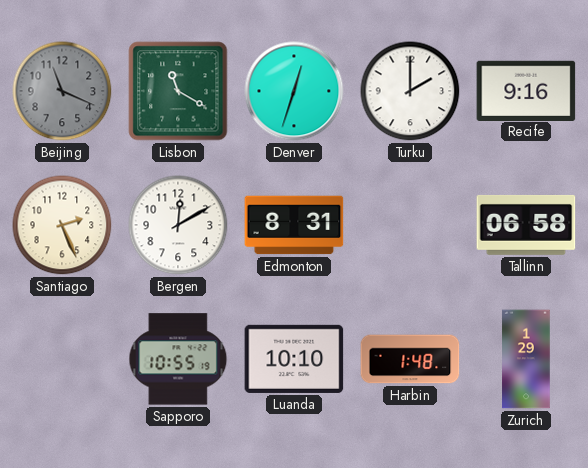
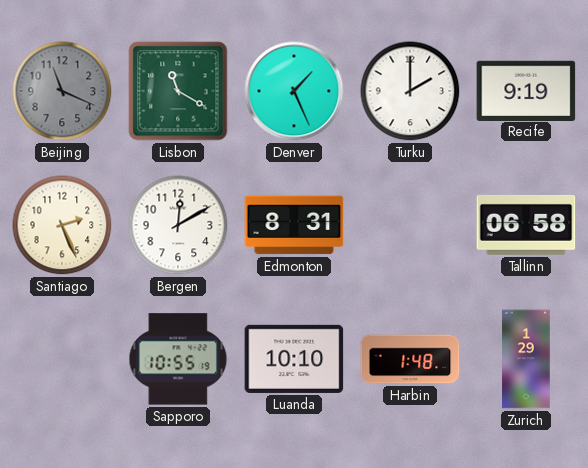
Denver: 12:33 -> 1:26
Recife: 9:16 -> 9:19
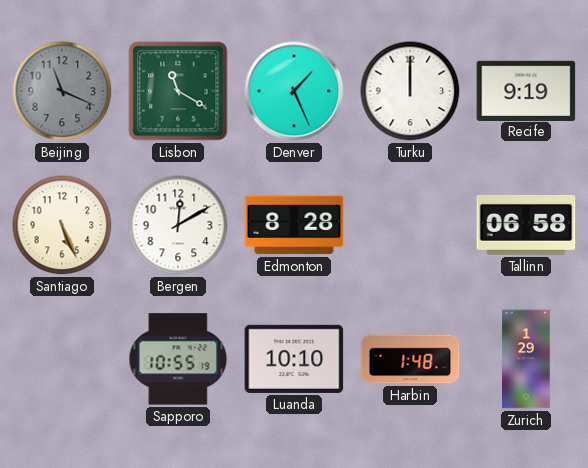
Turku: 2:00 -> 12:00
Santiago: 2:26 -> 5:26
Edmonton: 8:31 -> 8:28
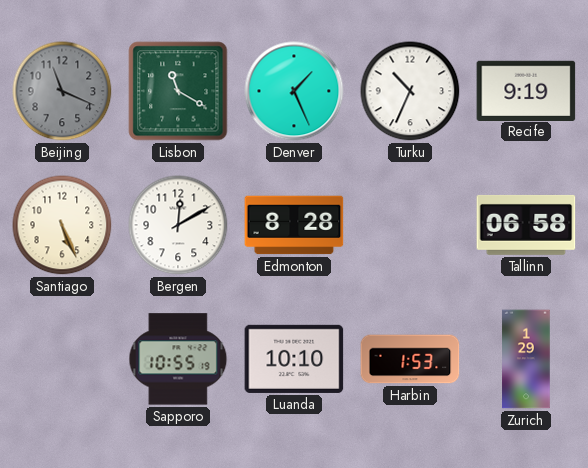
Turku: 12:00 -> 10:34
Harbin: 1:48 -> 1:53
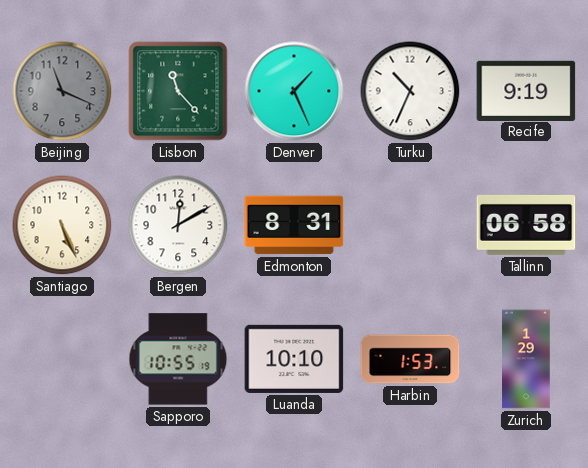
Lisbon: 11:20 -> 11:23
Edmonton: 8:28 -> 8:31
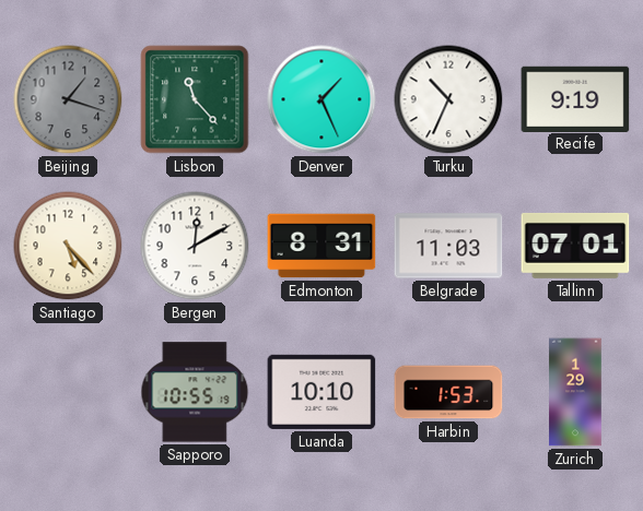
Beijing: 11:19 -> 1:18
Santiago: 5:26 -> 5:23
Belgrade: none -> 11:03
Tallinn: 06:58 -> 07:01
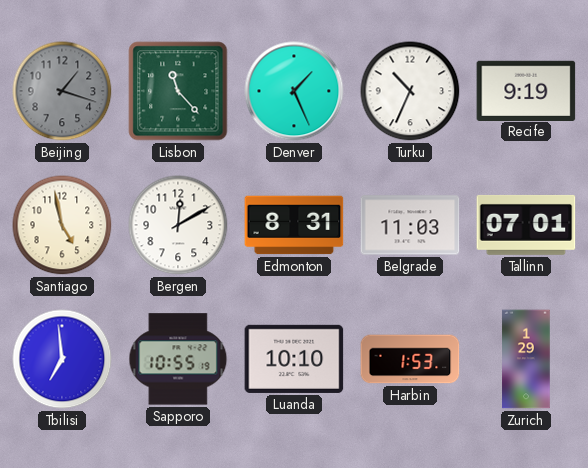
Santiago: 5:23 -> 4:58
Tbilisi: none -> 6:59
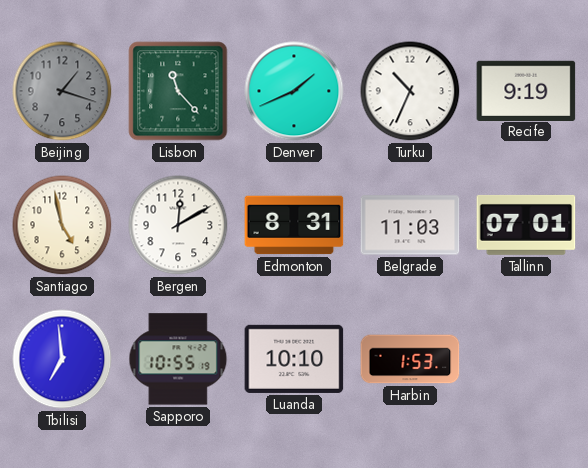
Denver: 1:26 -> 1:41
Zurich: 1:29 -> none
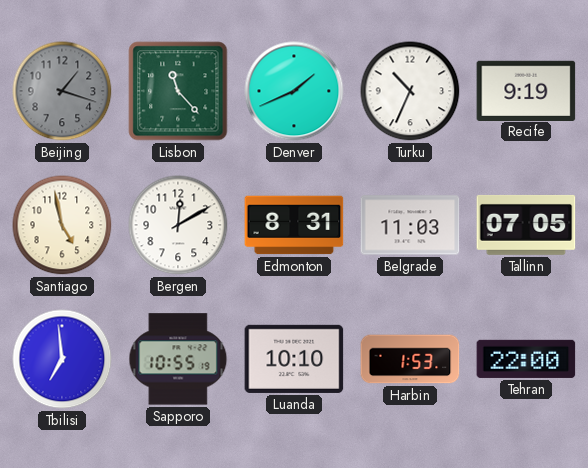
Tallinn: 07:01 -> 07:05
Tehran: none -> 22:00
